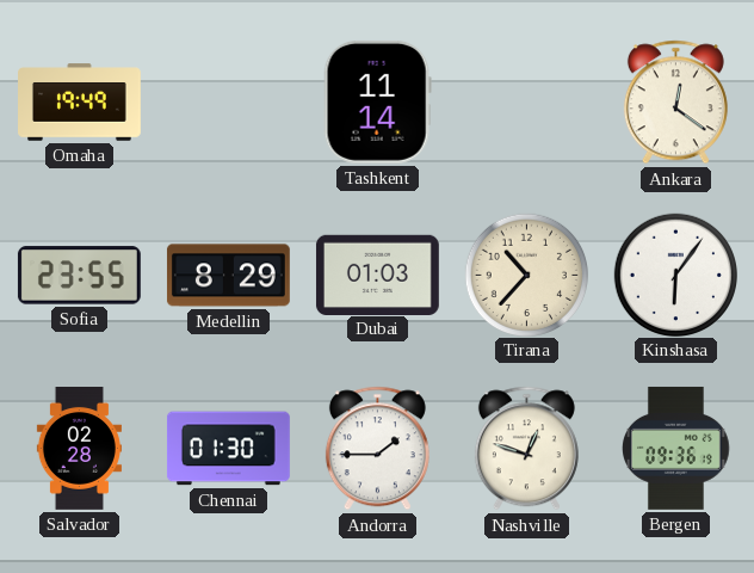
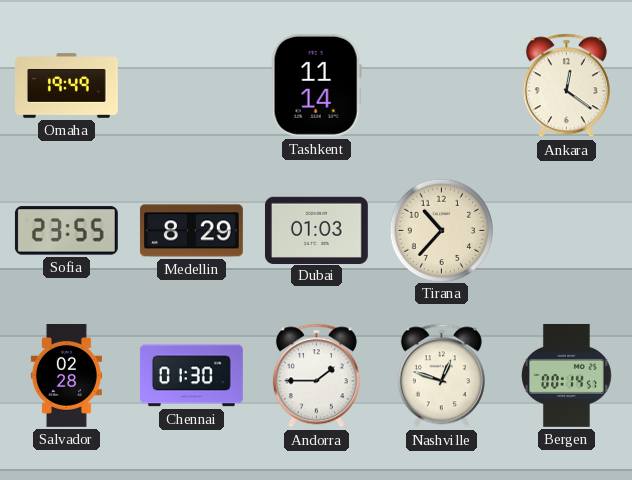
Kinshasa: 6:06 -> none
Bergen: 09:36 -> 00:14
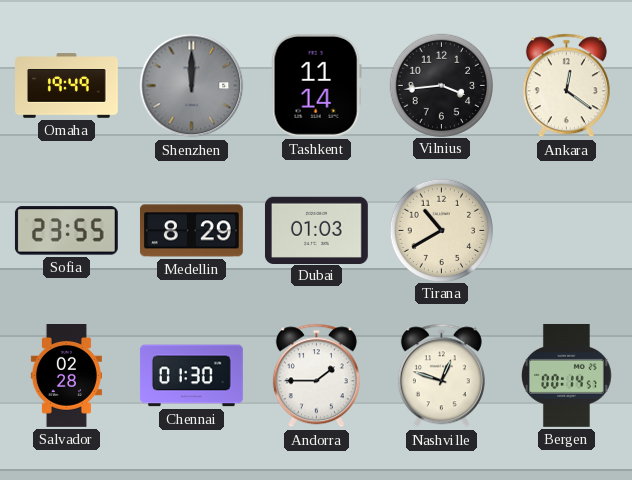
Shenzhen: none -> 12:00
Vilnius: none -> 3:44
Tirana: 10:37 -> 10:40
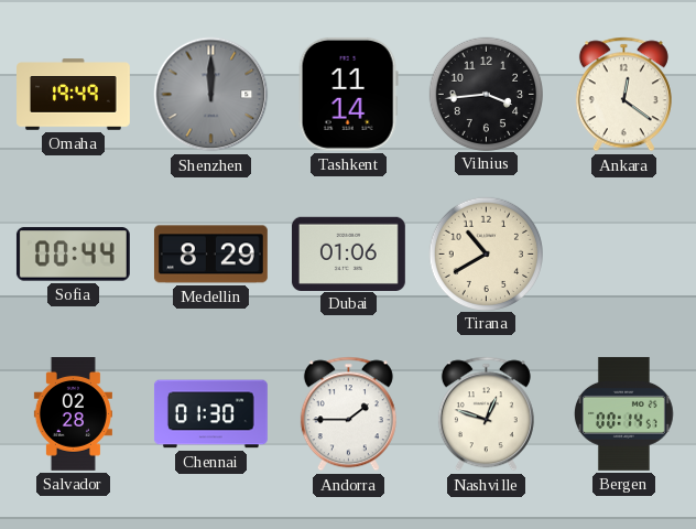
Sofia: 23:55 -> 00:44
Dubai: 01:03 -> 01:06
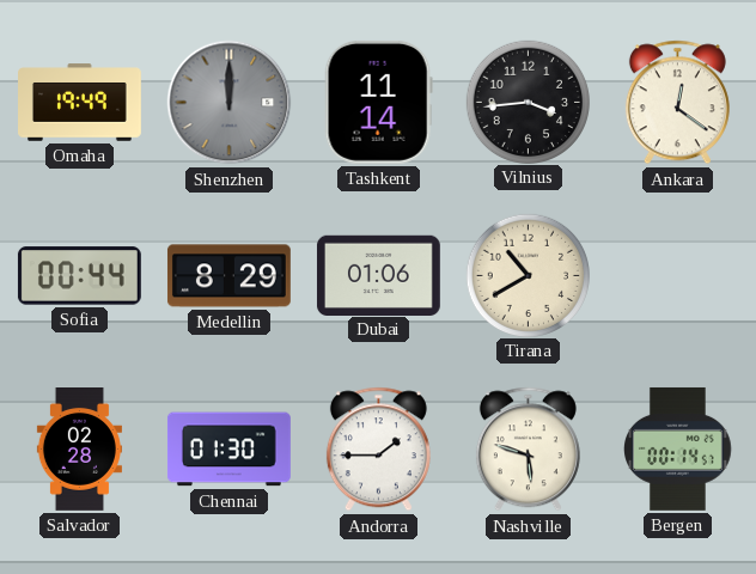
Nashville: 12:48 -> 5:48
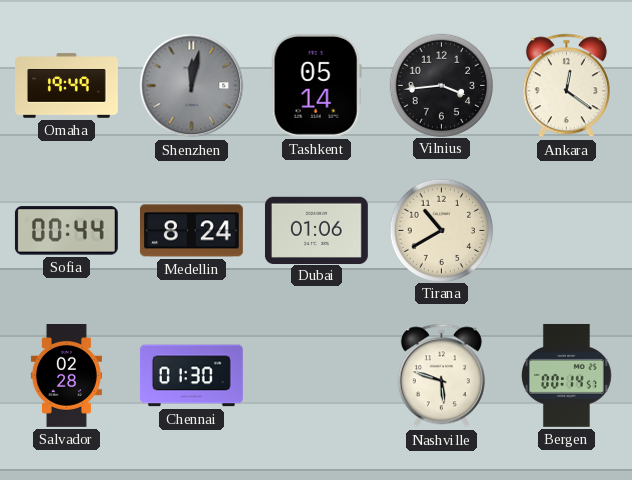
Shenzhen: 12:00 -> 12:02
Tashkent: 11:14 -> 05:14
Medellin: 8:29 -> 8:24
Andorra: 1:45 -> none
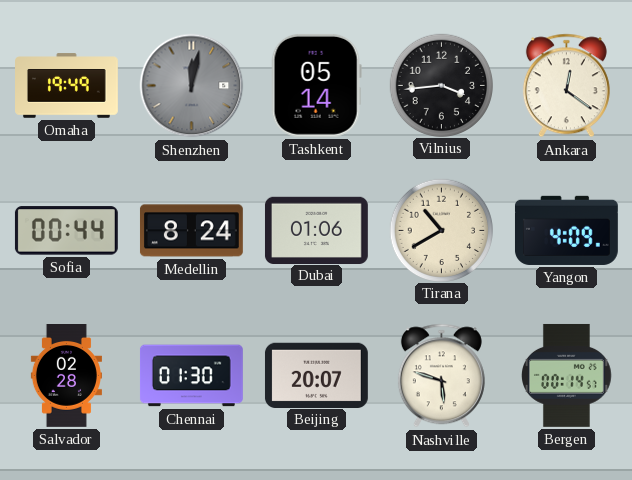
Yangon: none -> 4:09
Beijing: none -> 20:07
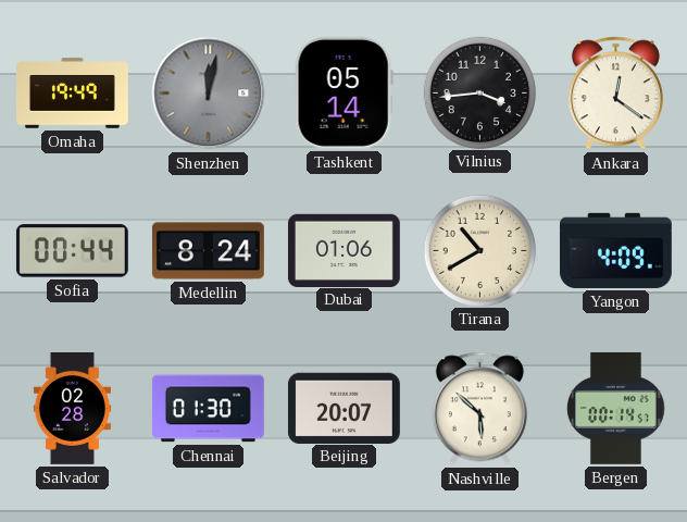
Nashville: 5:48 -> 5:52
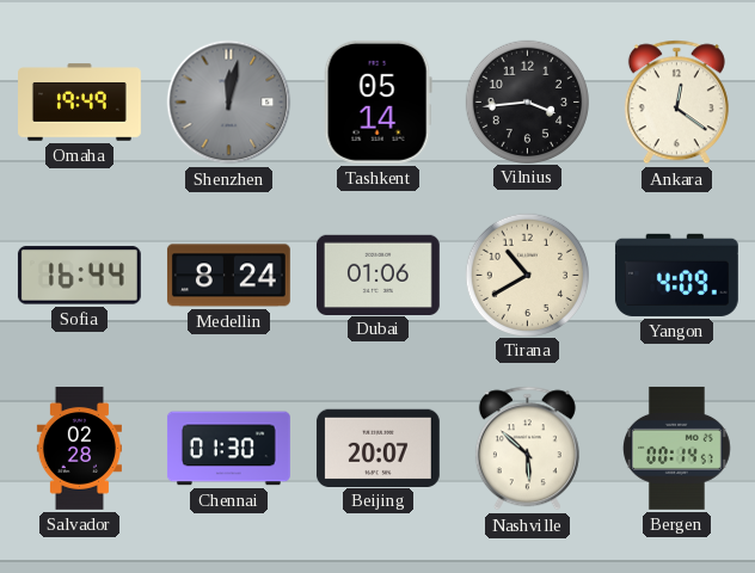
Sofia: 00:44 -> 16:44
